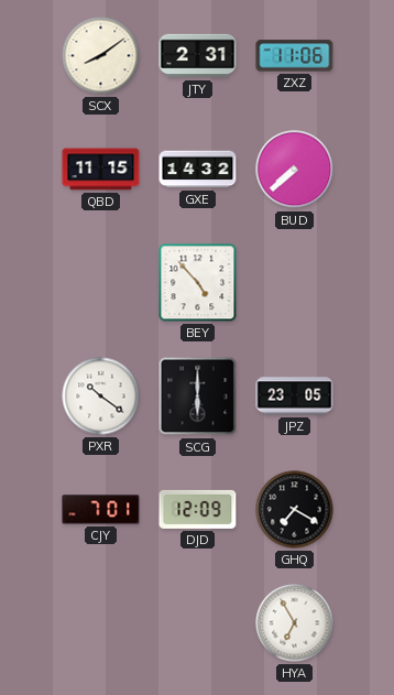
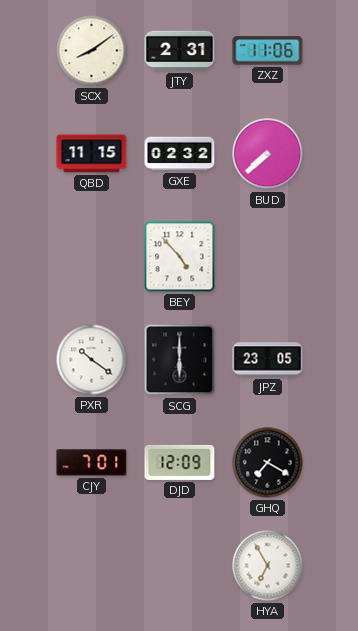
GXE: 14:32 -> 02:32
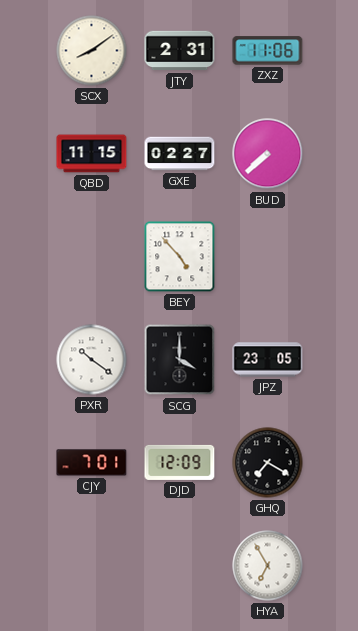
GXE: 02:32 -> 02:27
SCG: 6:00 -> 4:00
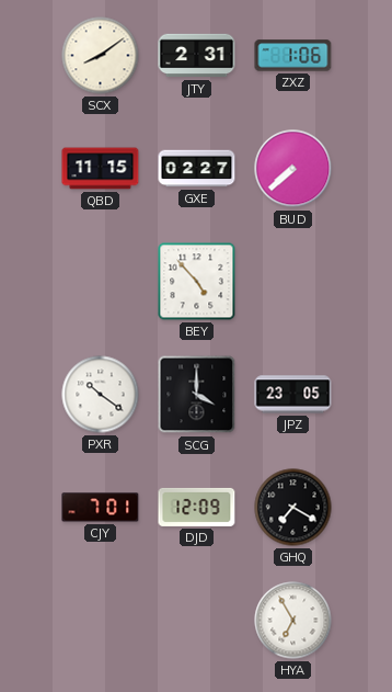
ZXZ: 11:06 -> 1:06
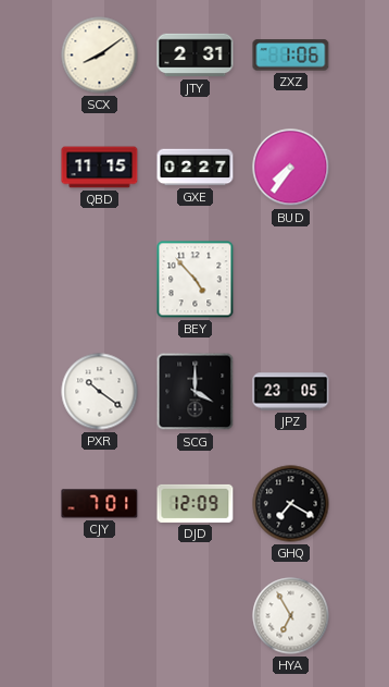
BUD: 7:38 -> 7:36
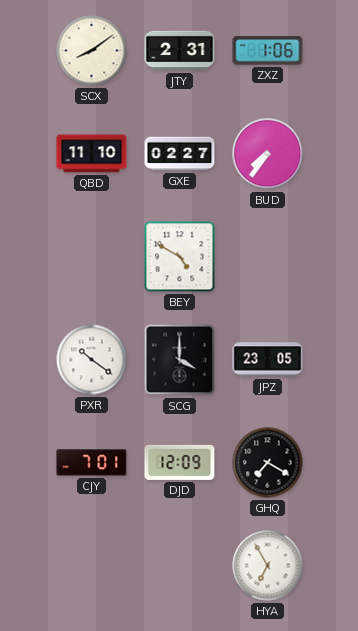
QBD: 11:15 -> 11:10
BEY: 4:53 -> 4:50
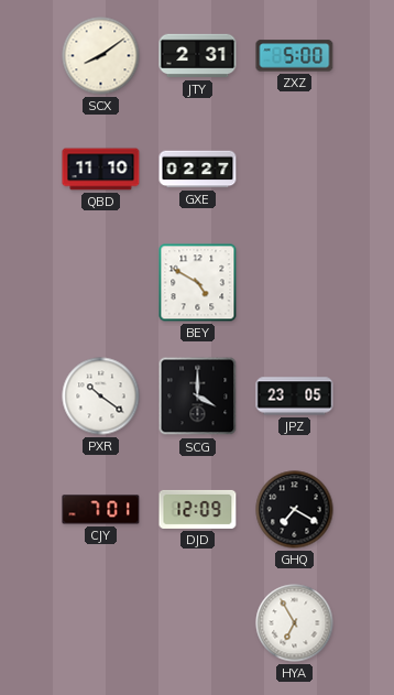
ZXZ: 1:06 -> 5:00
BUD: 7:36 -> none
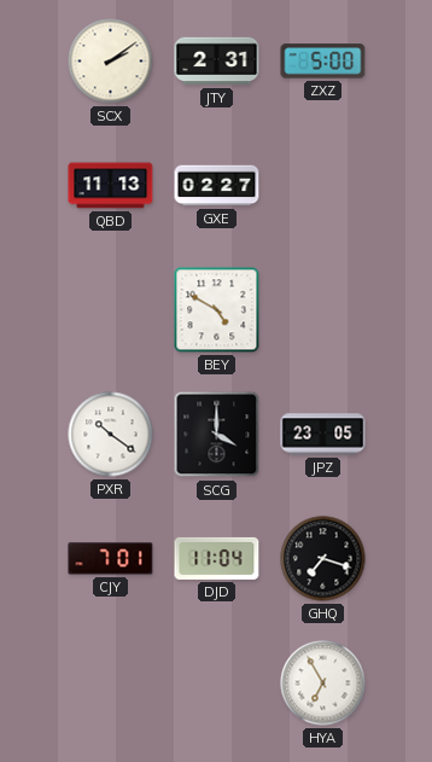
SCX: 8:09 -> 2:09
QBD: 11:10 -> 11:13
DJD: 12:09 -> 11:04
GHQ: 7:20 -> 7:18
